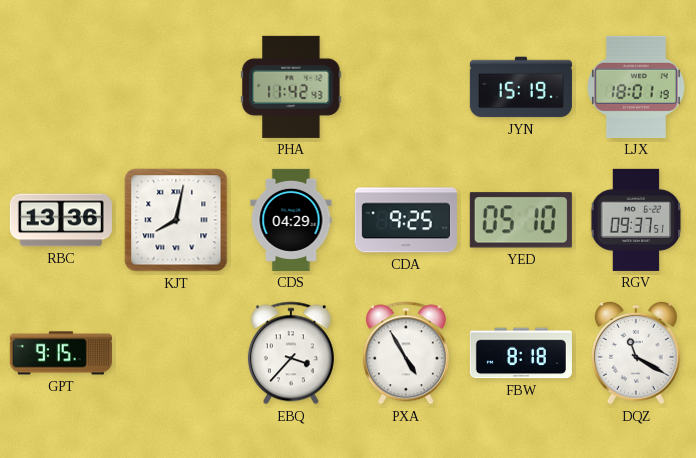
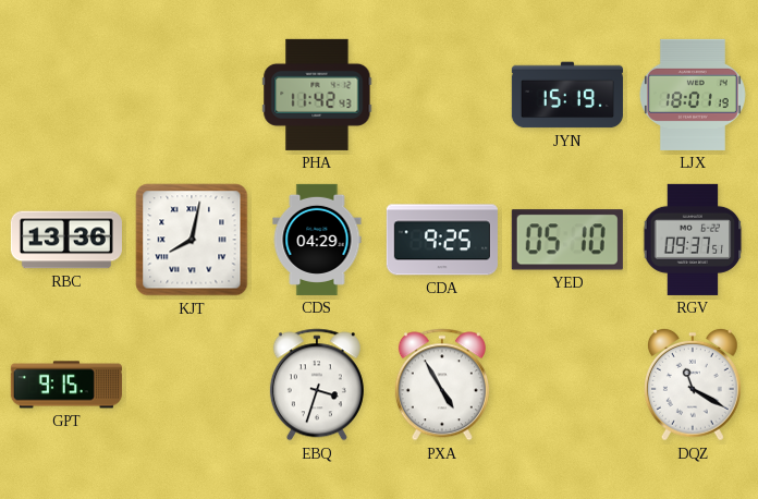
EBQ: 3:37 -> 3:33
FBW: 8:18 -> none
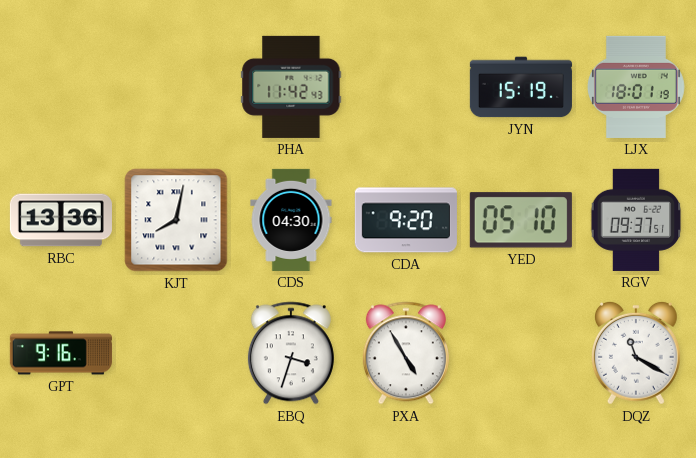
CDS: 04:29 -> 04:30
CDA: 9:25 -> 9:20
GPT: 9:15 -> 9:16
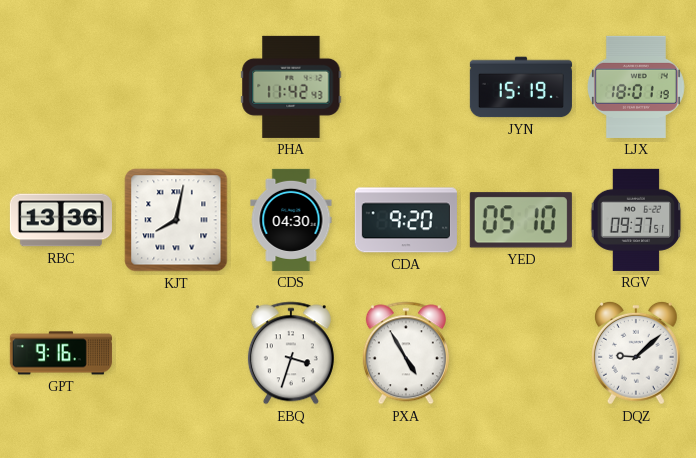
DQZ: 11:20 -> 9:08
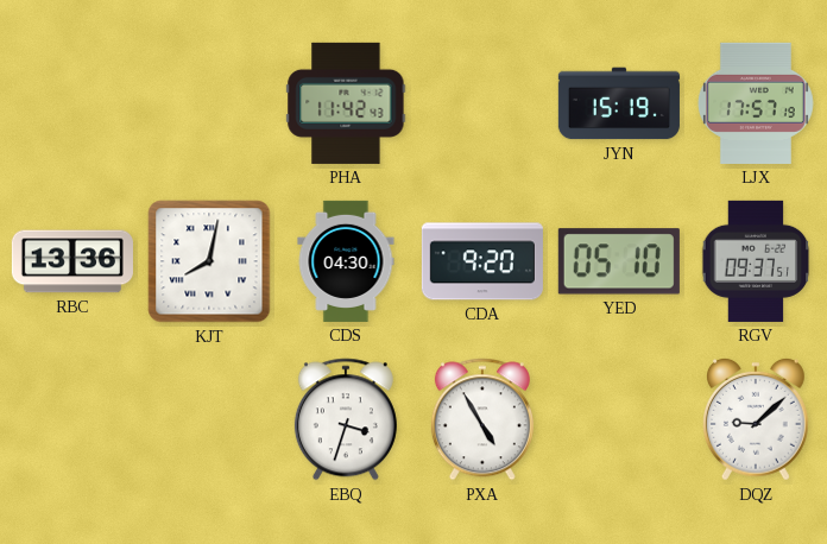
LJX: 18:01 -> 17:57
GPT: 9:16 -> none
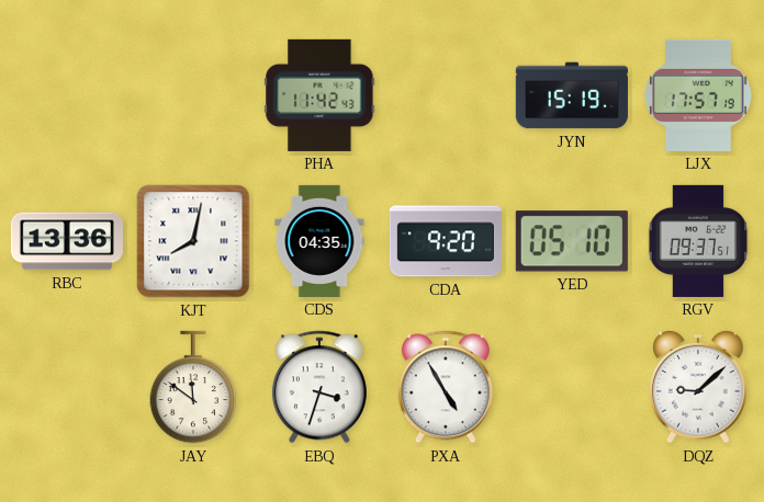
CDS: 04:30 -> 04:35
JAY: none -> 11:51
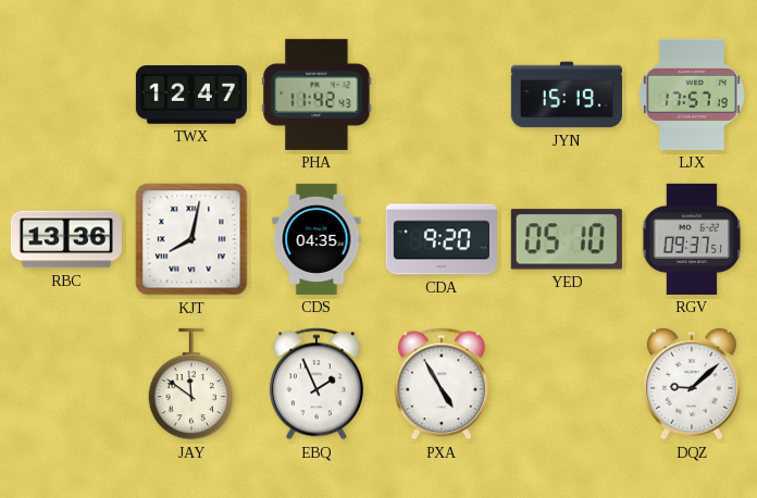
TWX: none -> 12:47
EBQ: 3:33 -> 1:56
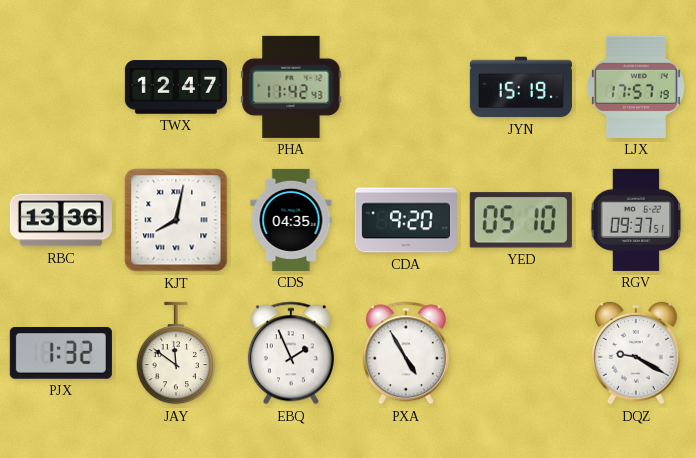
PJX: none -> 1:32
DQZ: 9:08 -> 9:20
